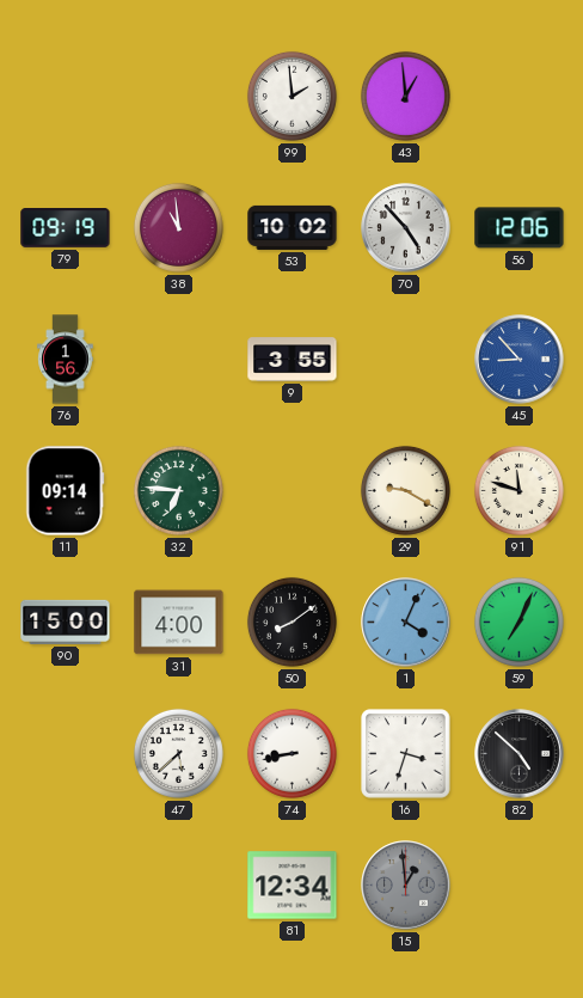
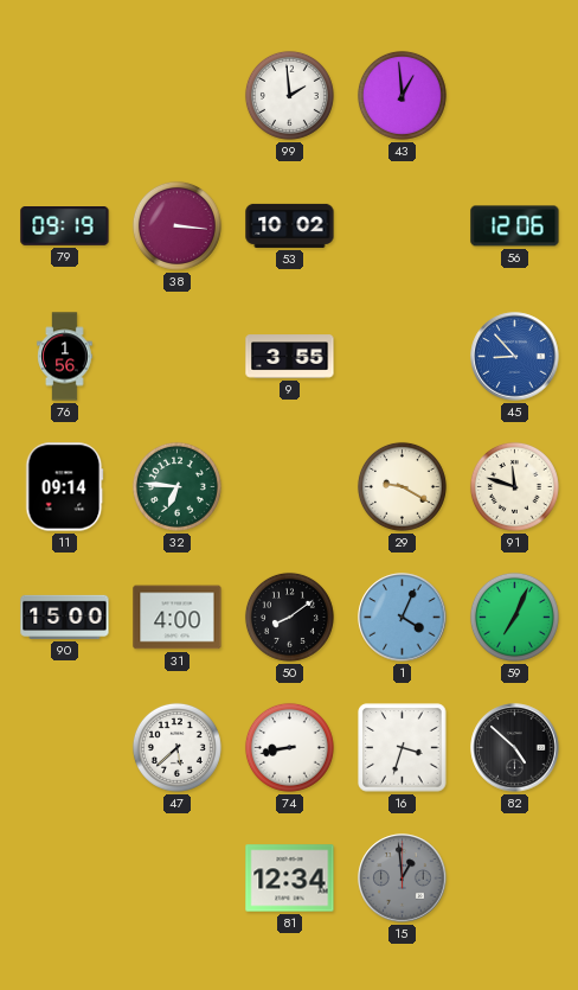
38: 10:59 -> 3:16
70: 4:53 -> none
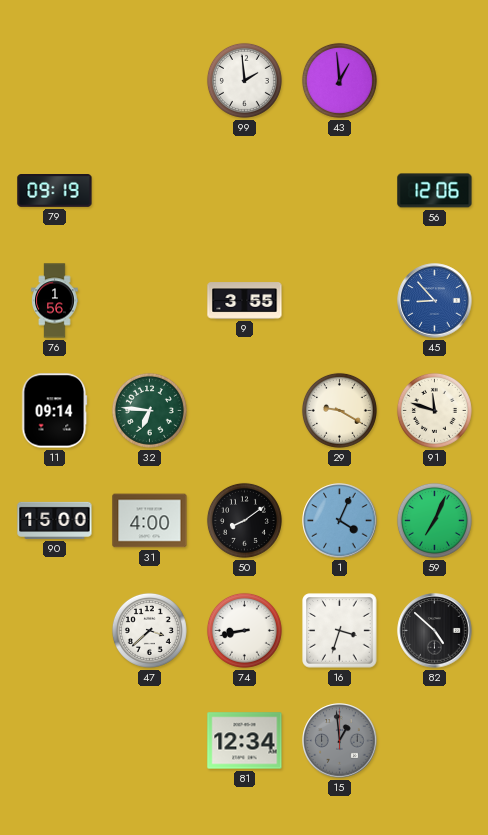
38: 3:16 -> none
53: 10:02 -> none
47: 5:38 -> 3:38
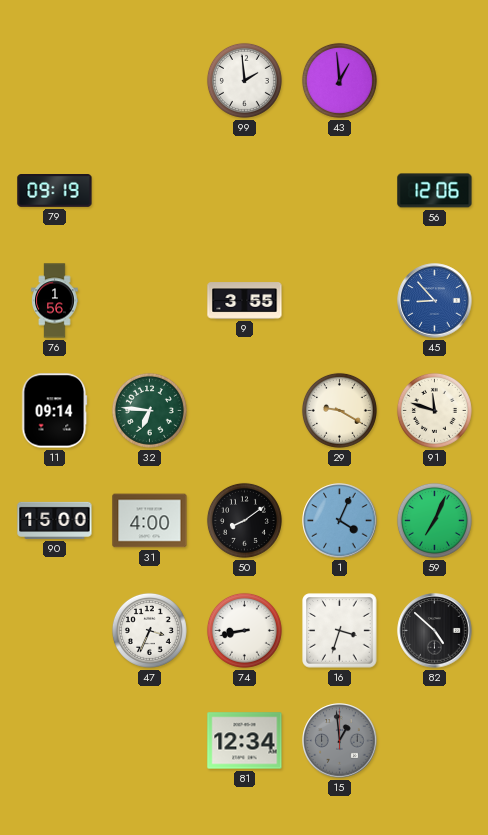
47: 3:38 -> 3:34
